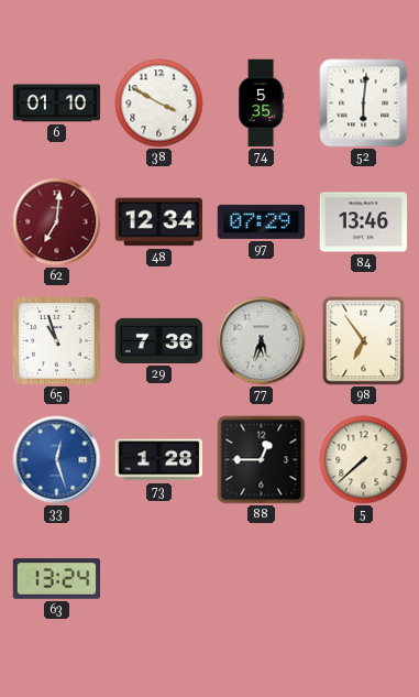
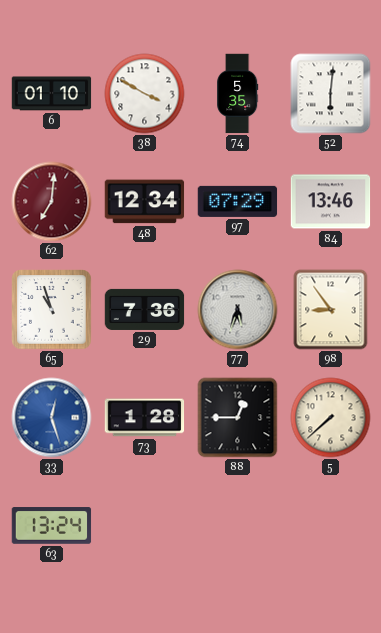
98: 6:54 -> 8:54
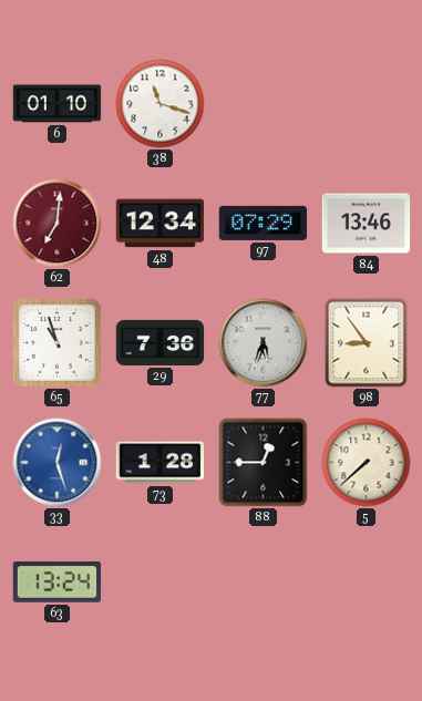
38: 3:50 -> 11:18
74: 5:35 -> none
52: 6:01 -> none
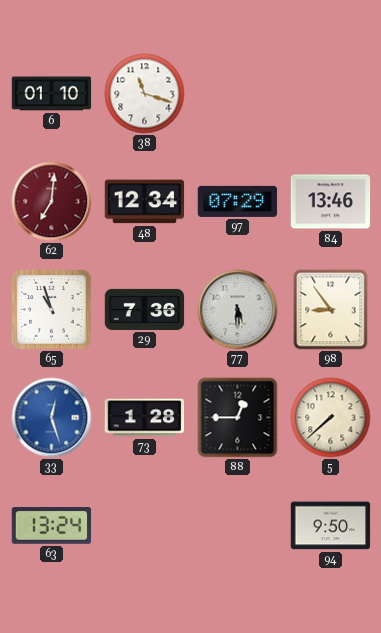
77: 5:33 -> 5:30
94: none -> 9:50
